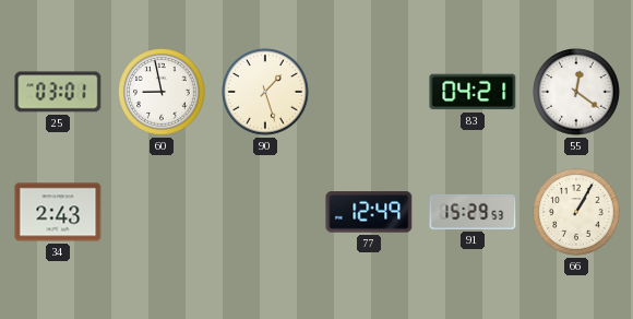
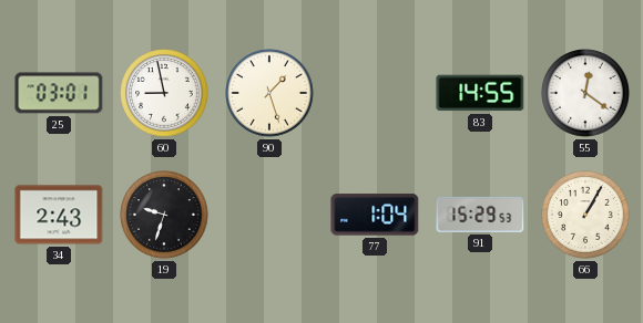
83: 04:21 -> 14:55
19: none -> 9:33
77: 12:49 -> 1:04
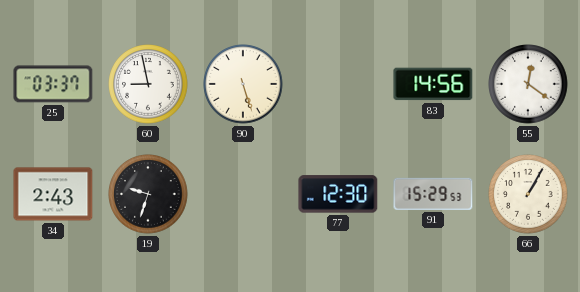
25: 03:01 -> 03:37
90: 1:27 -> 5:27
83: 14:55 -> 14:56
77: 1:04 -> 12:30
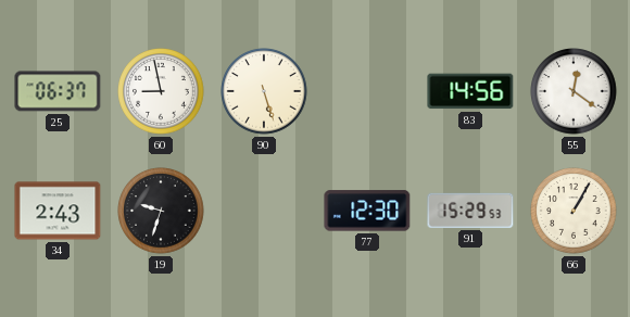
25: 03:37 -> 06:37
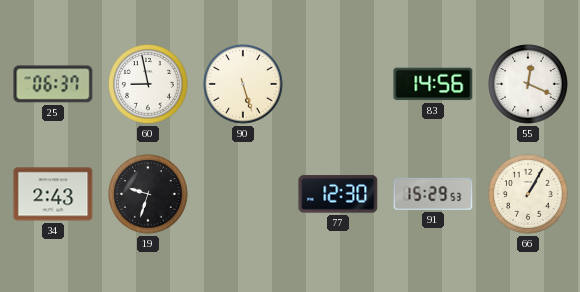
55: 12:21 -> 12:19
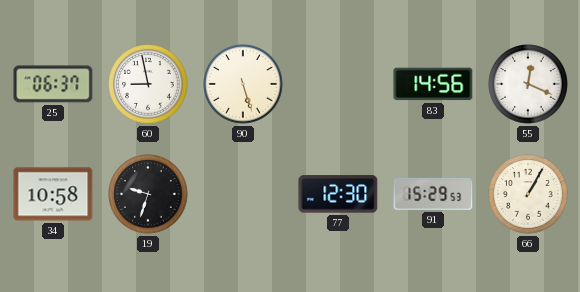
34: 2:43 -> 10:58
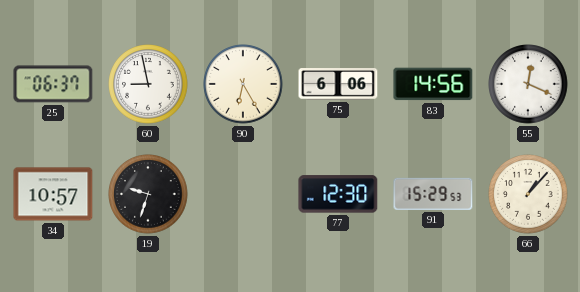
90: 5:27 -> 6:25
75: none -> 6:06
34: 10:58 -> 10:57
66: 1:05 -> 1:07
